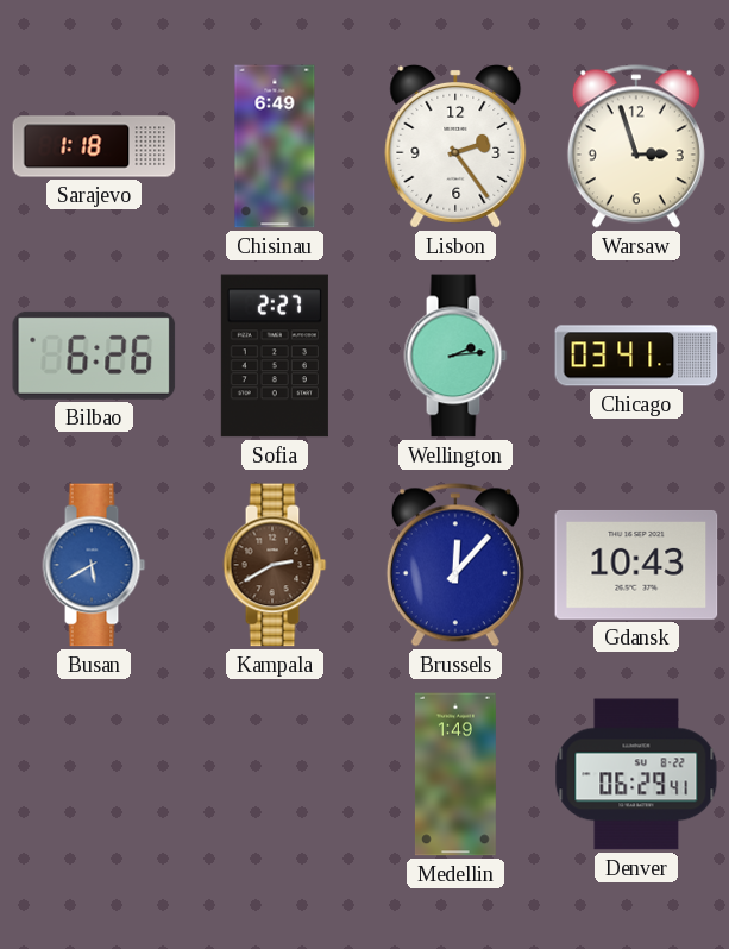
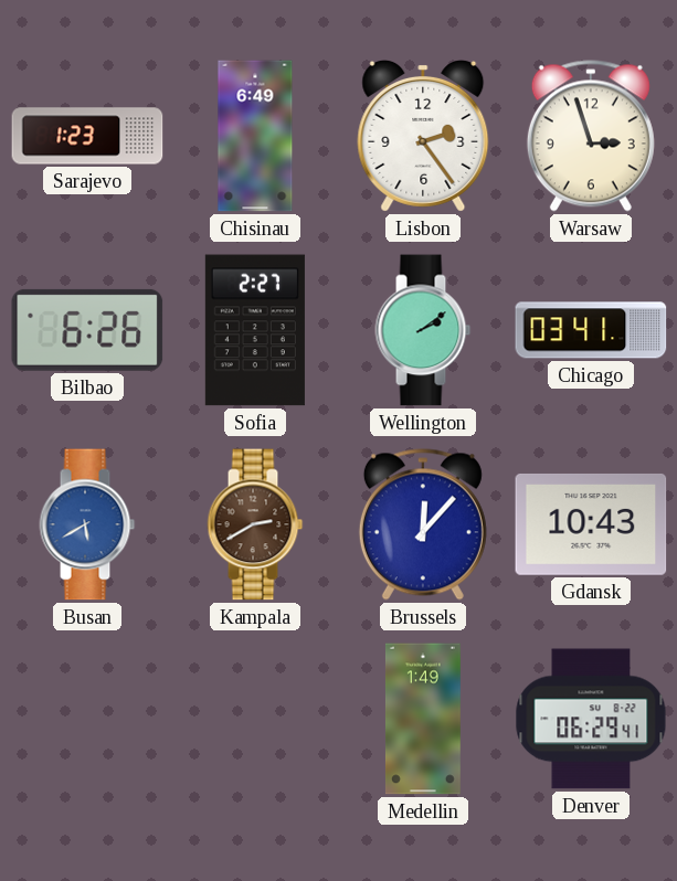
Sarajevo: 1:18 -> 1:23
Wellington: 2:14 -> 2:09
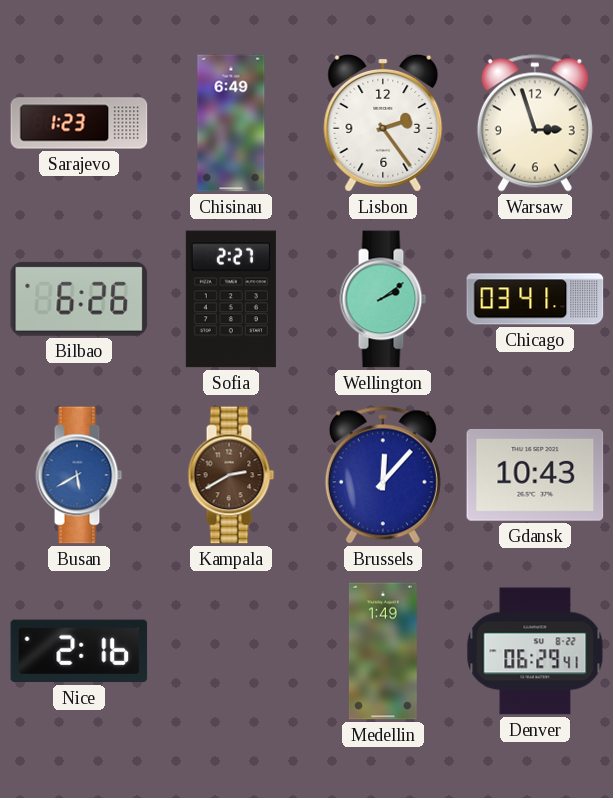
Nice: none -> 2:16
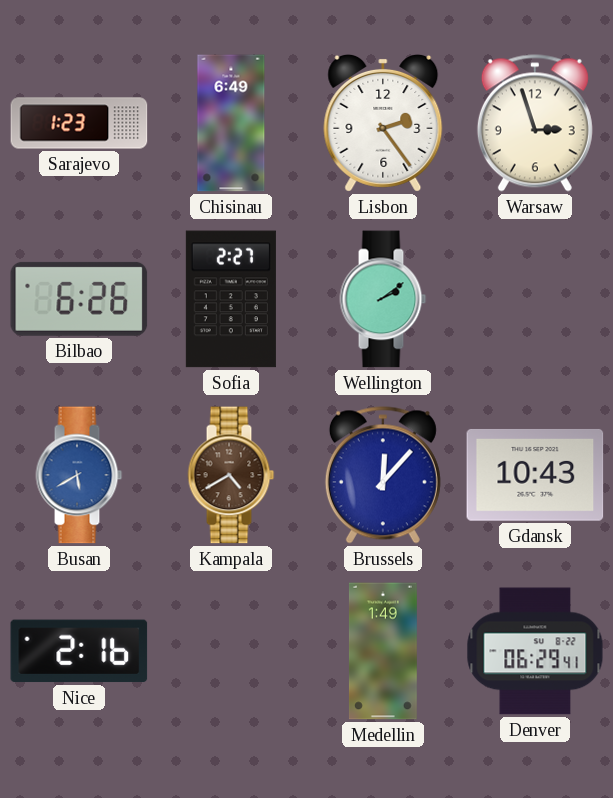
Chicago: 03:41 -> none
Kampala: 2:40 -> 4:40
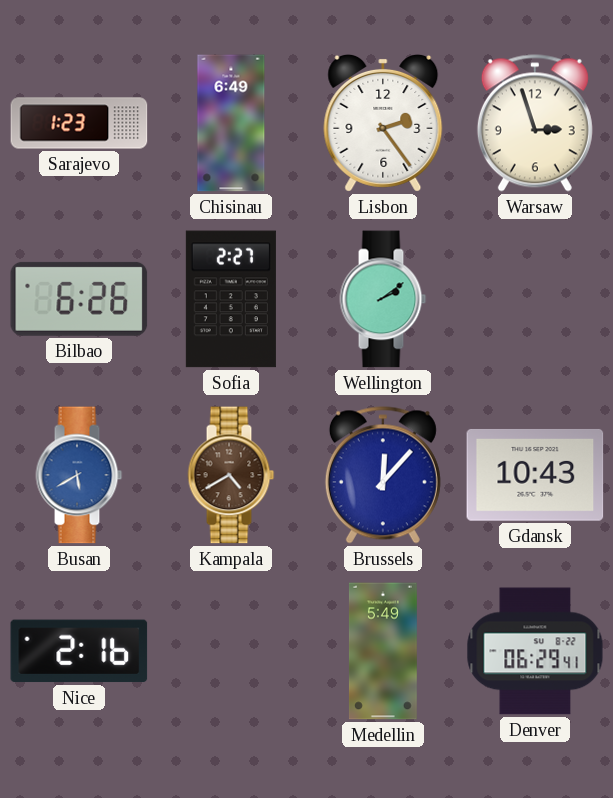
Medellin: 1:49 -> 5:49
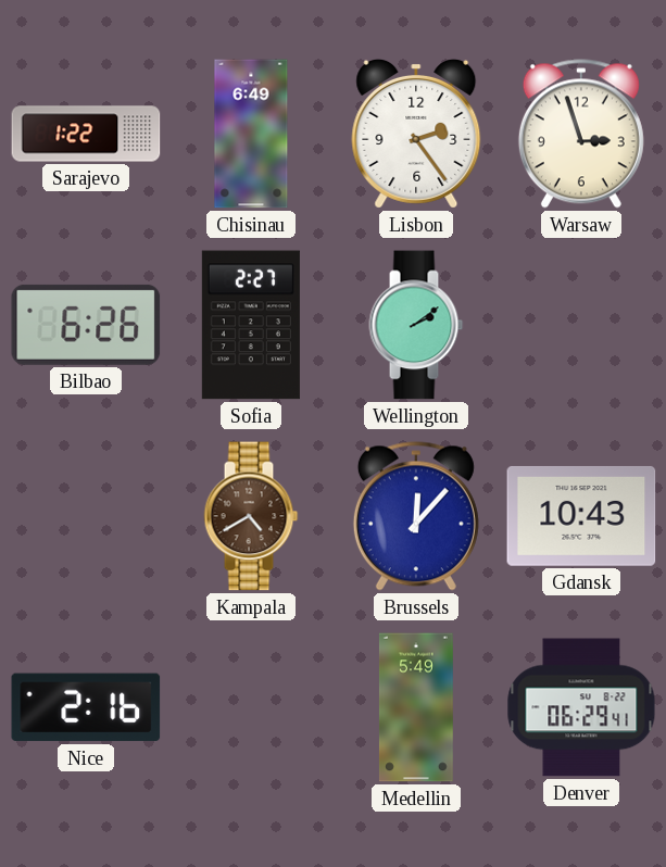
Sarajevo: 1:23 -> 1:22
Busan: 5:40 -> none
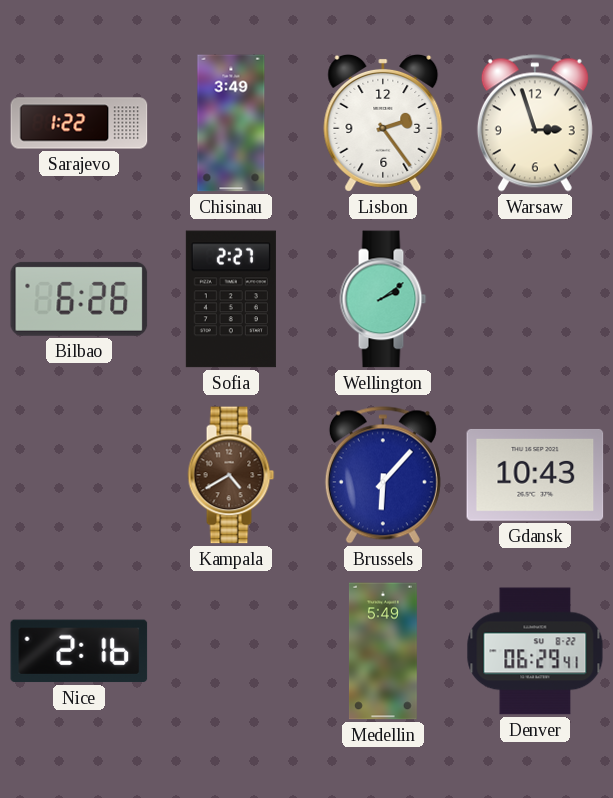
Chisinau: 6:49 -> 3:49
Brussels: 12:07 -> 6:07
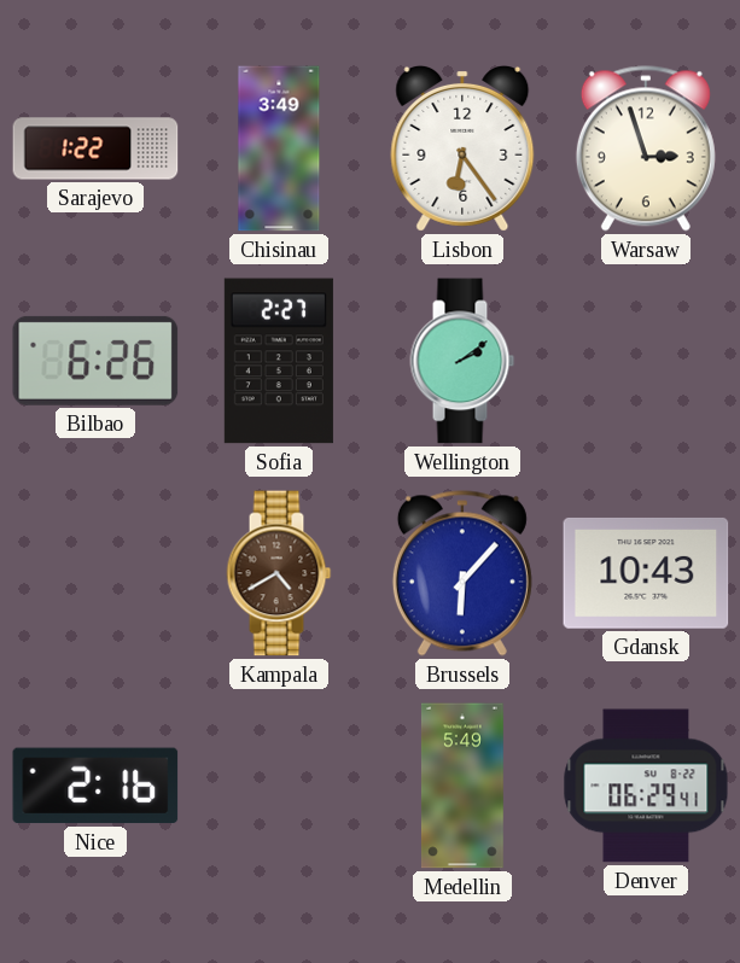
Lisbon: 2:24 -> 6:24
